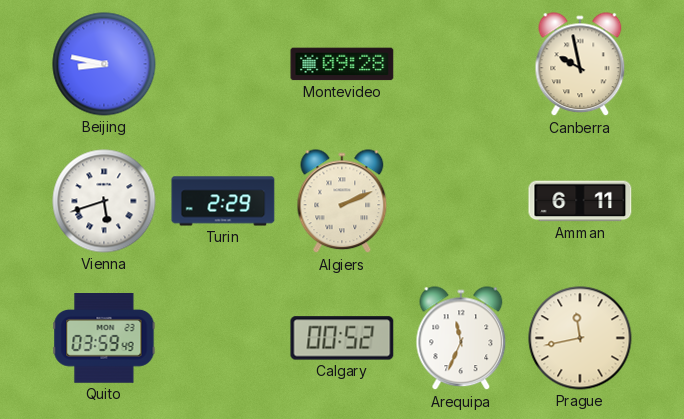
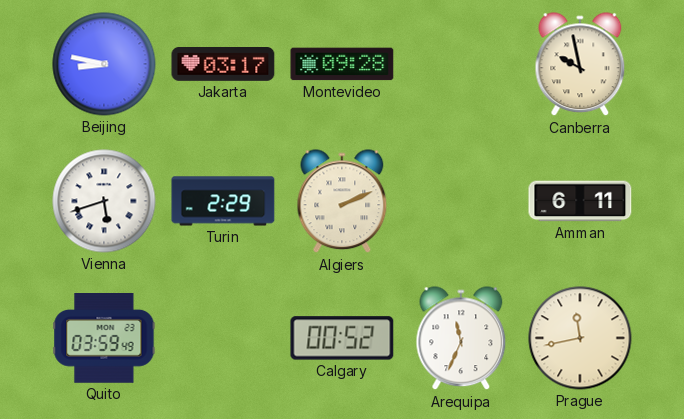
Jakarta: none -> 03:17
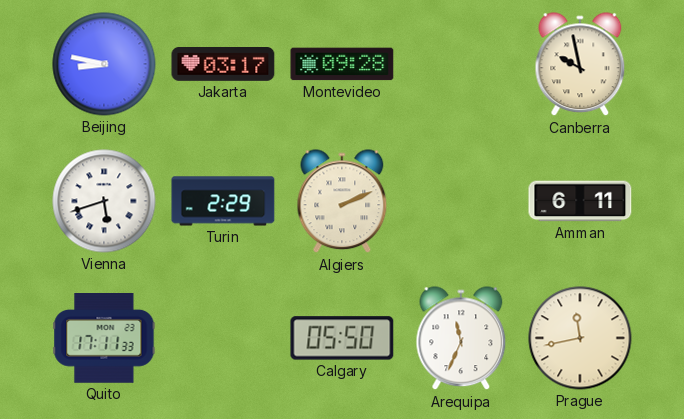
Quito: 03:59 -> 17:11
Calgary: 00:52 -> 05:50
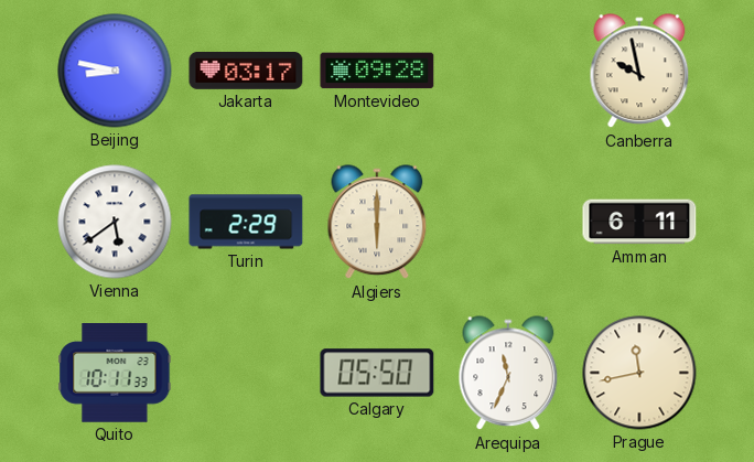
Vienna: 5:42 -> 5:39
Algiers: 2:11 -> 6:00
Quito: 17:11 -> 10:11
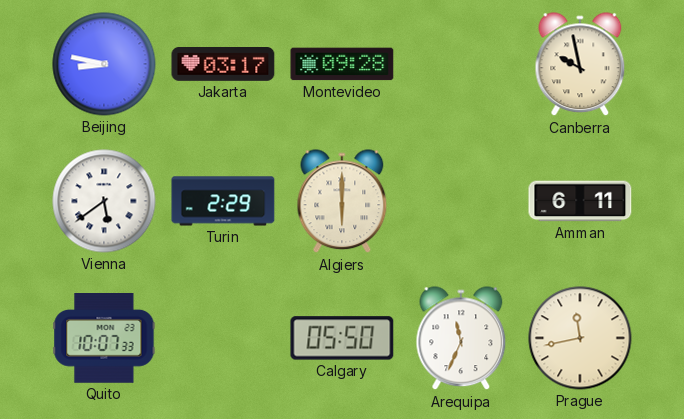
Quito: 10:11 -> 10:07
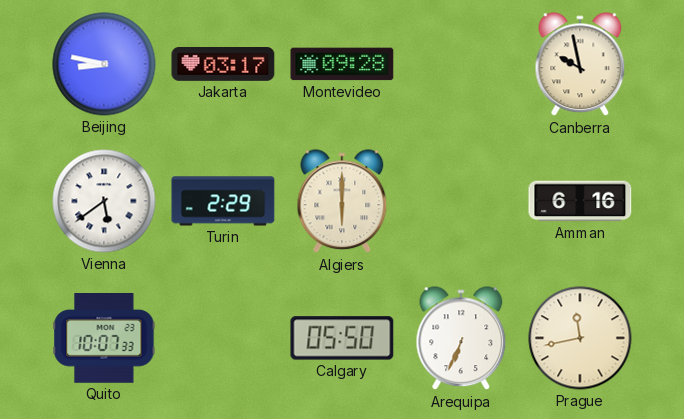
Amman: 6:11 -> 6:16
Arequipa: 11:34 -> 6:34
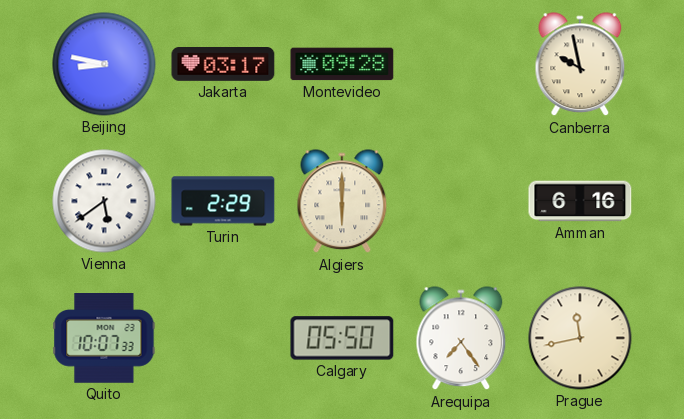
Arequipa: 6:34 -> 7:24
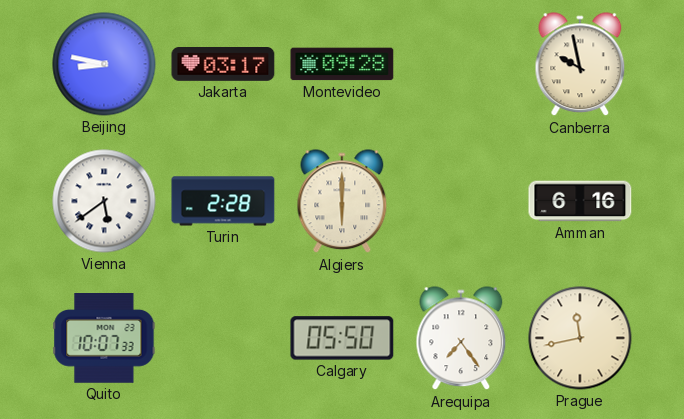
Turin: 2:29 -> 2:28
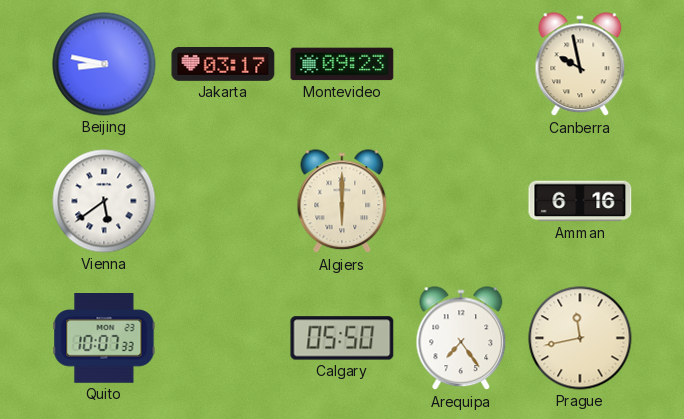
Montevideo: 09:28 -> 09:23
Turin: 2:28 -> none
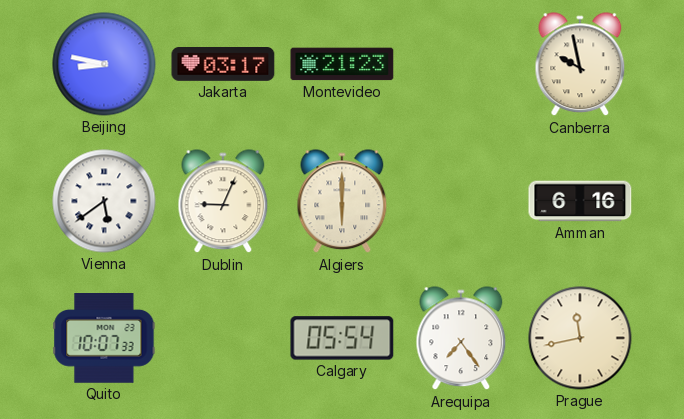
Montevideo: 09:23 -> 21:23
Dublin: none -> 9:04
Calgary: 05:50 -> 05:54
